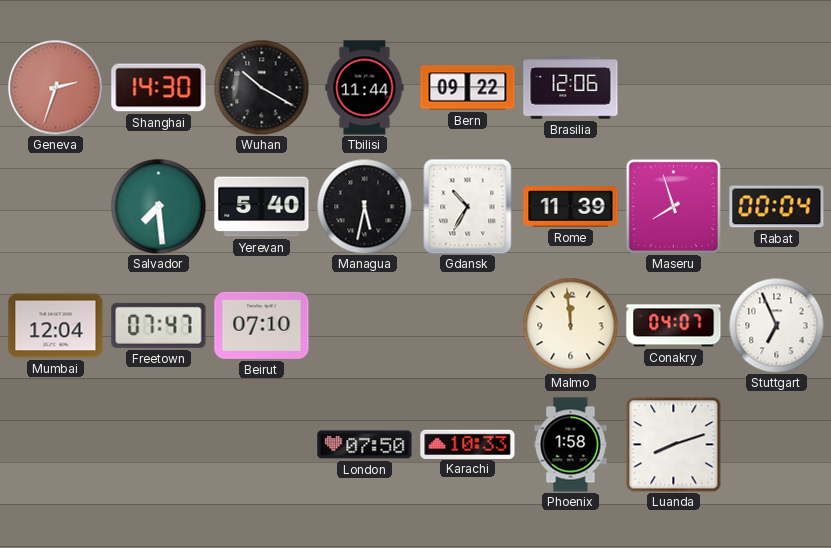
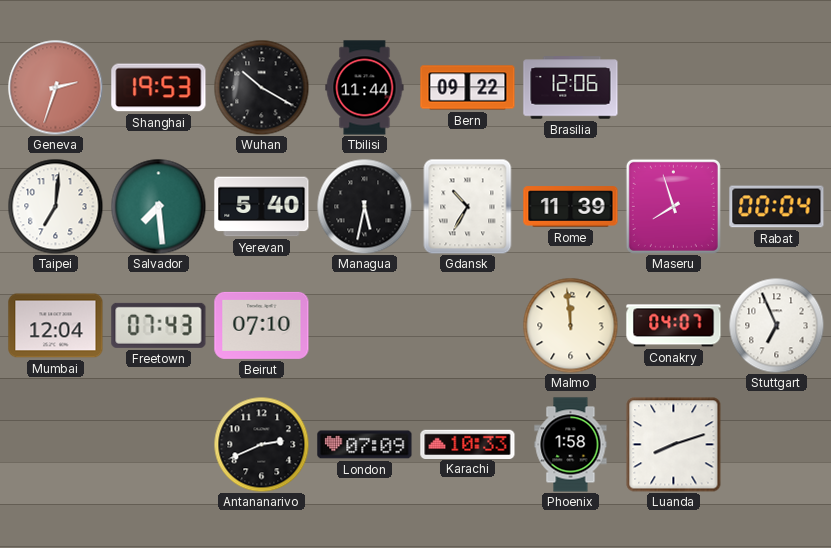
Shanghai: 14:30 -> 19:53
Taipei: none -> 7:01
Freetown: 07:47 -> 07:43
Antananarivo: none -> 2:41
London: 07:50 -> 07:09
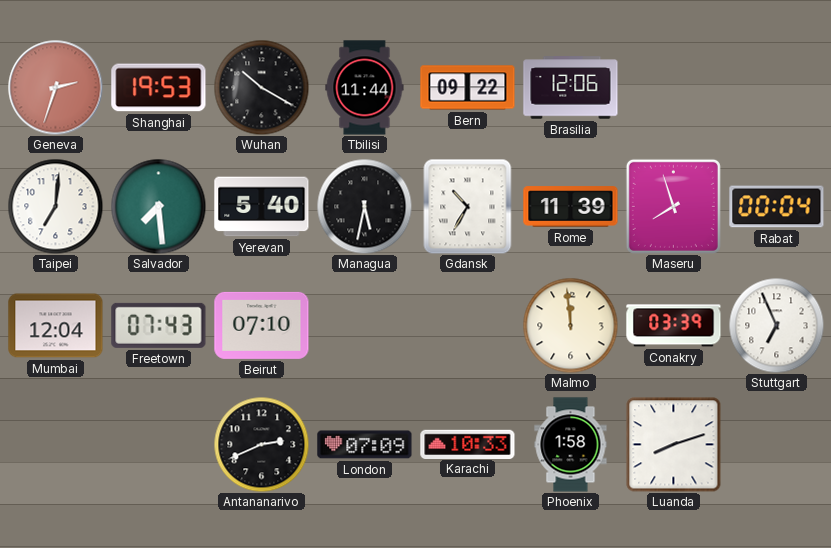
Conakry: 04:07 -> 03:39
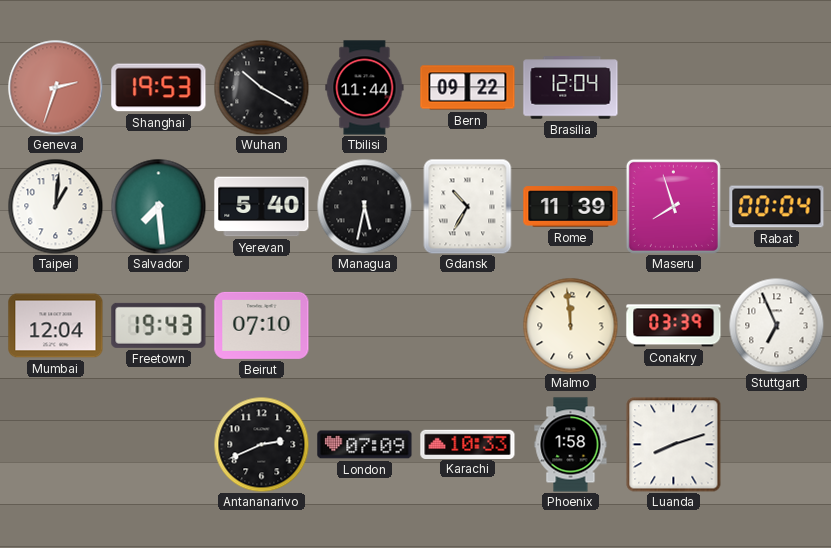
Brasilia: 12:06 -> 12:04
Taipei: 7:01 -> 1:01
Freetown: 07:43 -> 19:43
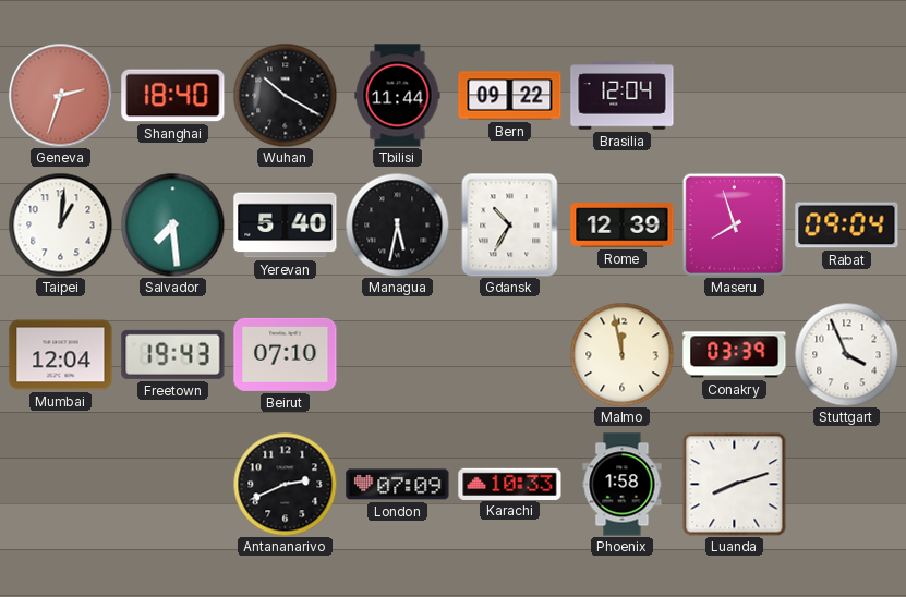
Shanghai: 19:53 -> 18:40
Rome: 11:39 -> 12:39
Rabat: 00:04 -> 09:04
Malmo: 11:59 -> 11:58
Stuttgart: 6:56 -> 3:56
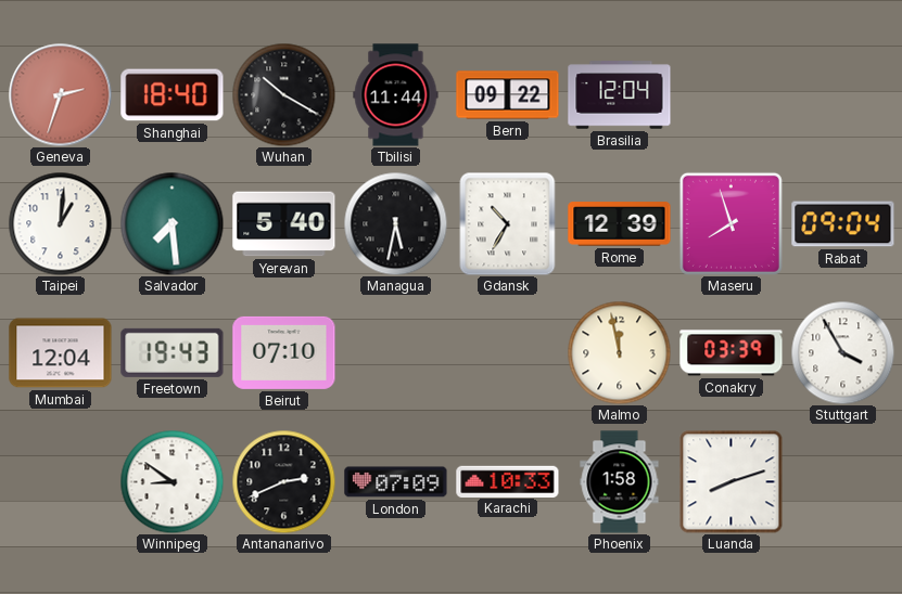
Stuttgart: 3:56 -> 3:55
Winnipeg: none -> 8:51
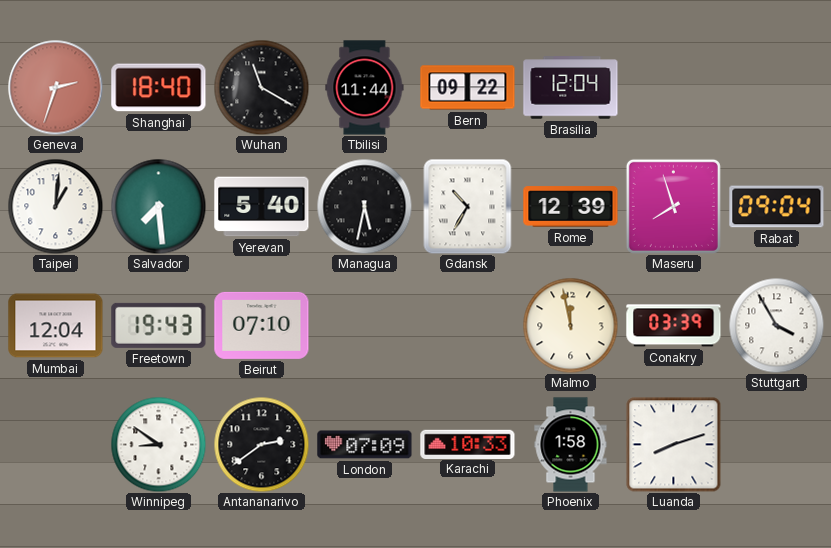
Wuhan: 10:20 -> 11:20
Antananarivo: 2:41 -> 2:39
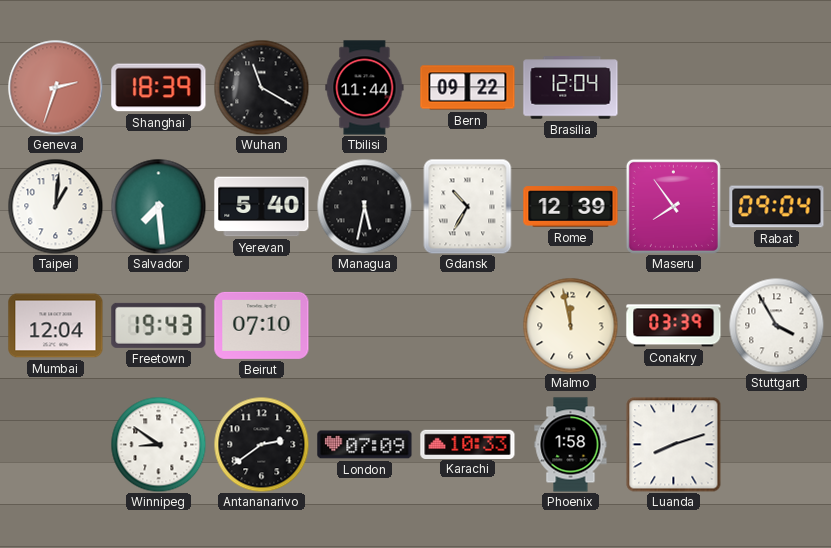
Shanghai: 18:40 -> 18:39
Maseru: 7:57 -> 7:54
